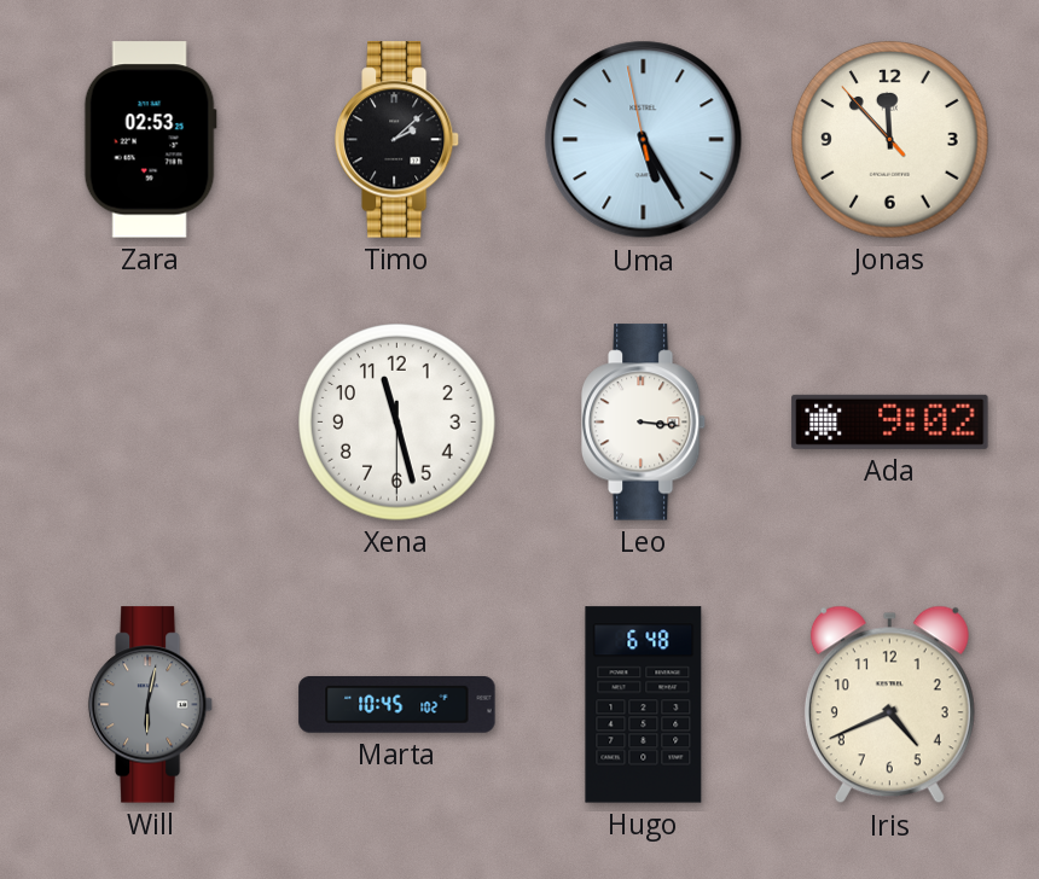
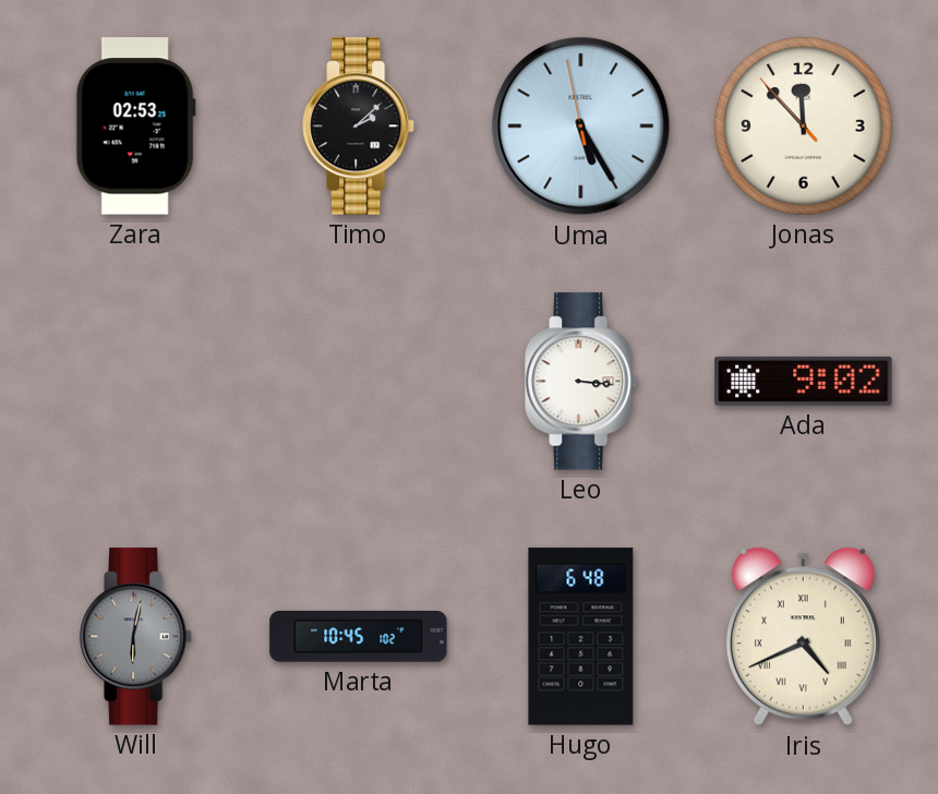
Xena: 11:27 -> none
Iris numerals: Arabic -> Roman
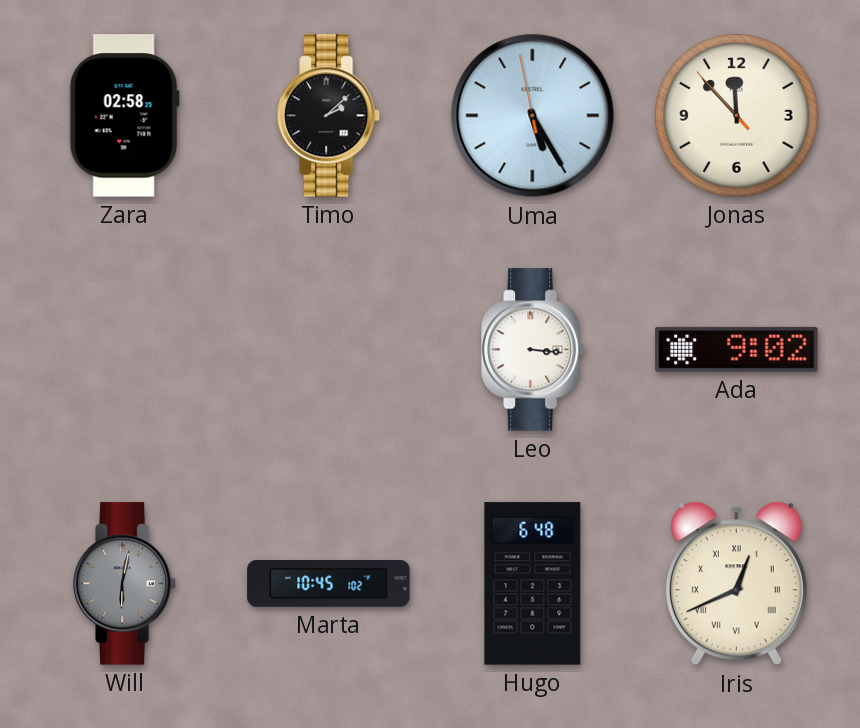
Zara: 02:53 -> 02:58
Iris: 4:41 -> 12:41
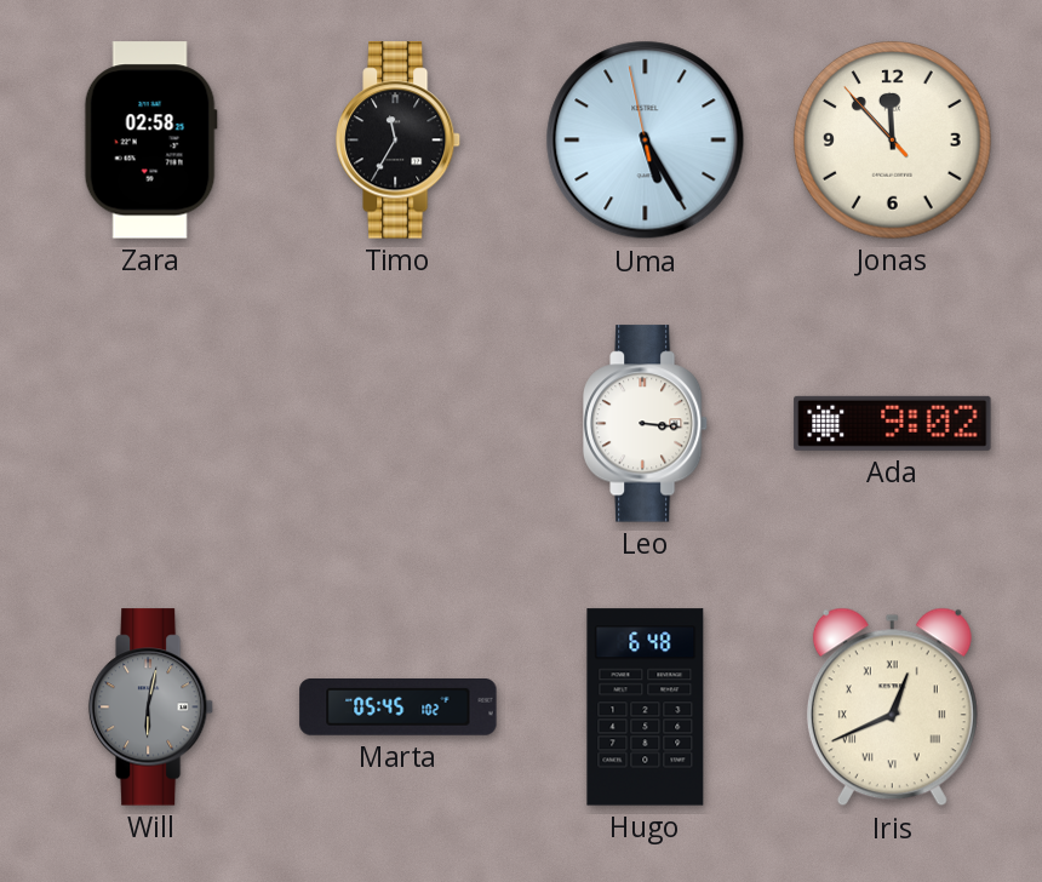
Timo: 2:08 -> 11:35
Marta: 10:45 -> 05:45
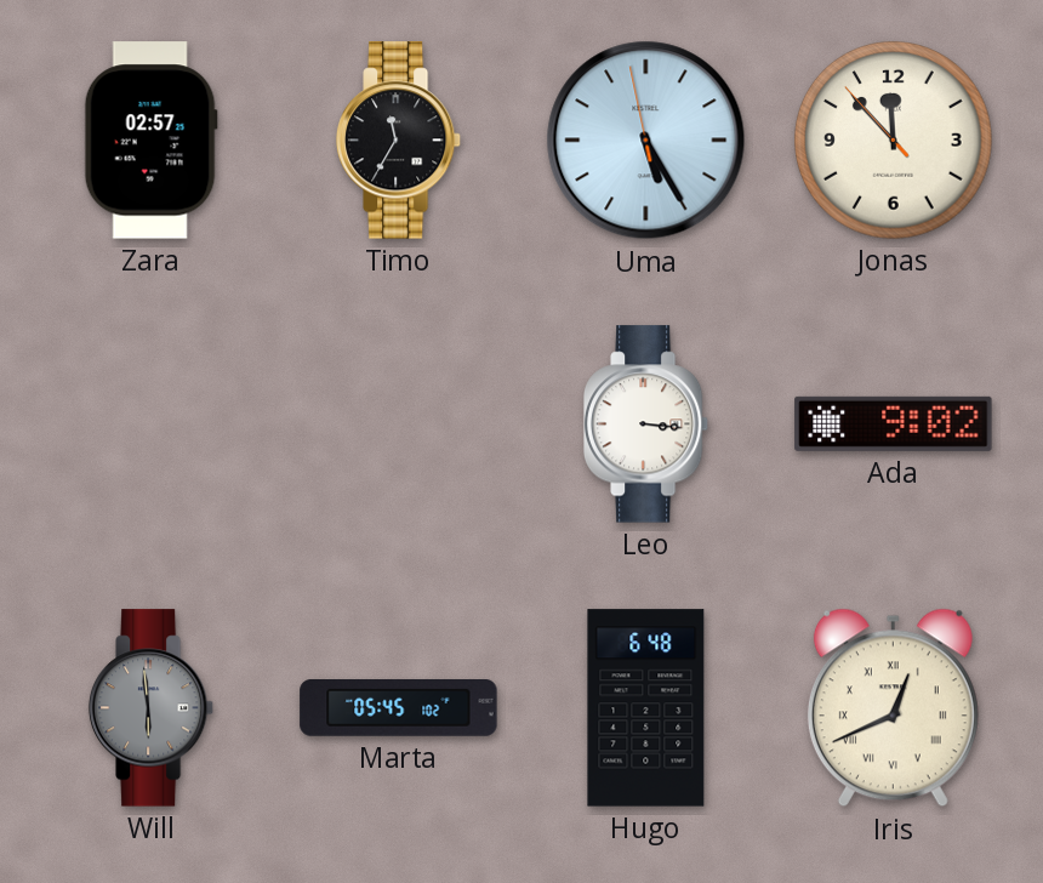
Zara: 02:58 -> 02:57
Will: 6:02 -> 5:59
